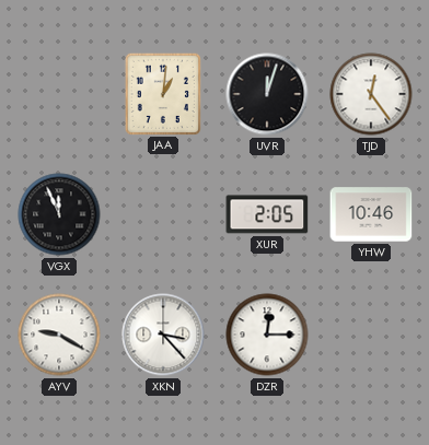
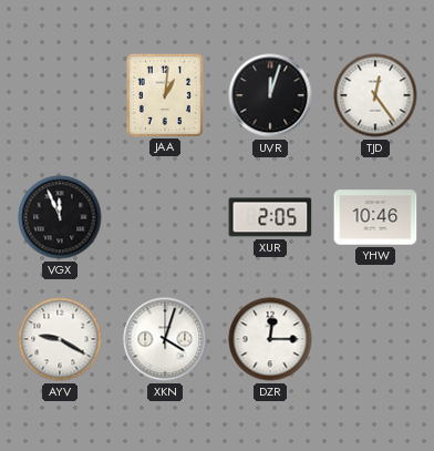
XKN: 3:23 -> 4:03
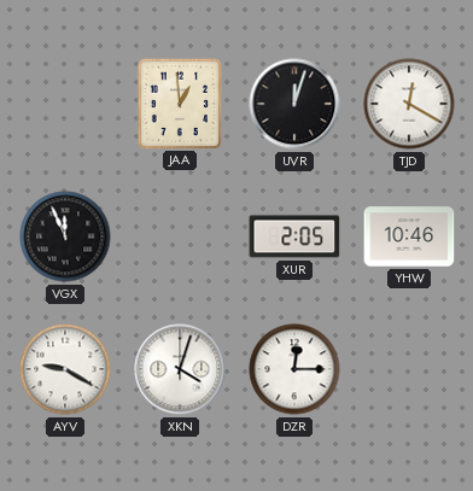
JAA: 1:01 -> 12:59
TJD: 12:24 -> 12:20
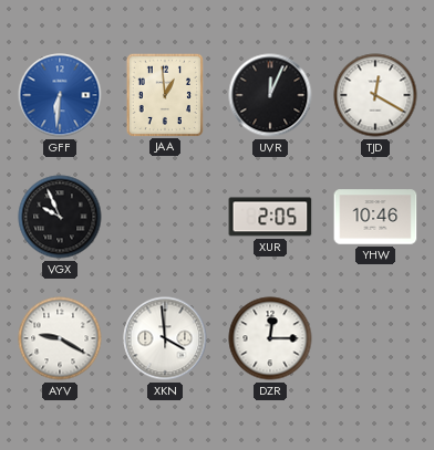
GFF: none -> 6:31
UVR: 12:03 -> 12:04
VGX: 11:56 -> 9:56
XKN: 4:03 -> 3:59
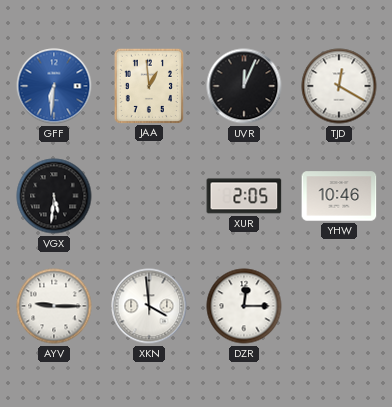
VGX: 9:56 -> 5:31
AYV: 9:20 -> 9:15
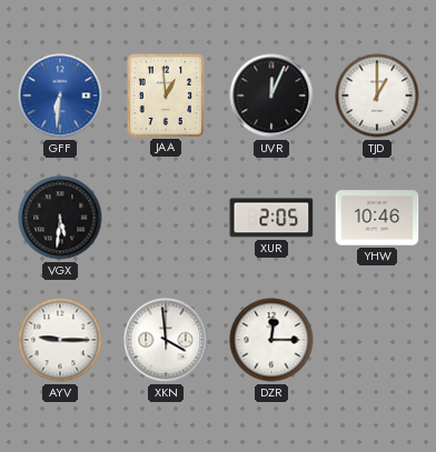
TJD: 12:20 -> 1:00
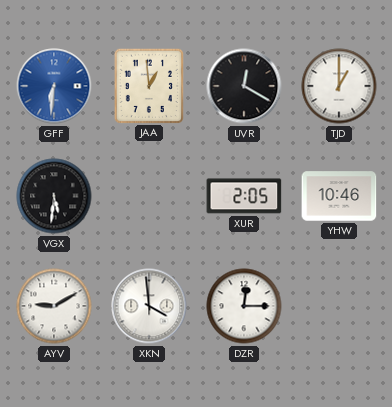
UVR: 12:04 -> 12:20
AYV: 9:15 -> 9:10
